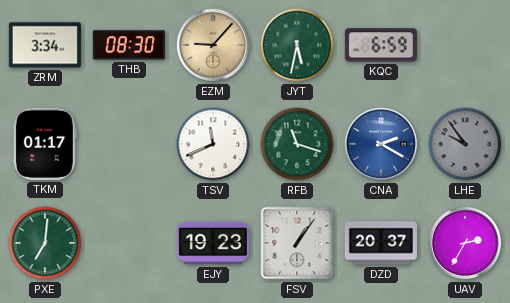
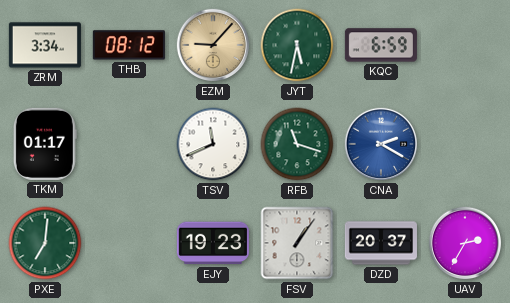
THB: 08:30 -> 08:12
LHE: 9:54 -> none
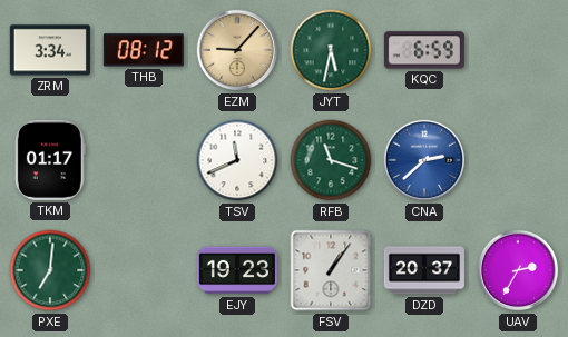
CNA: 2:20 -> 2:38
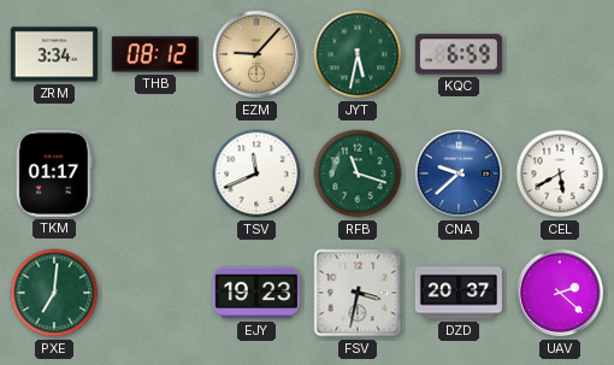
CNA: 2:38 -> 9:38
CEL: none -> 5:40
FSV: 1:06 -> 3:32
UAV: 2:35 -> 2:22
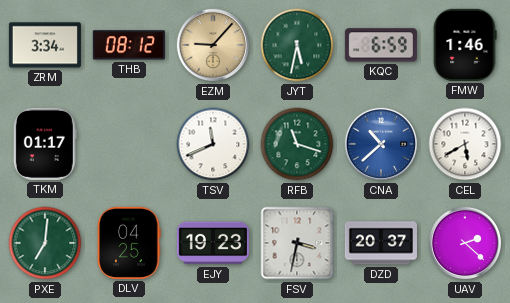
FMW: none -> 1:46
CNA: 9:38 -> 10:38
DLV: none -> 04:25
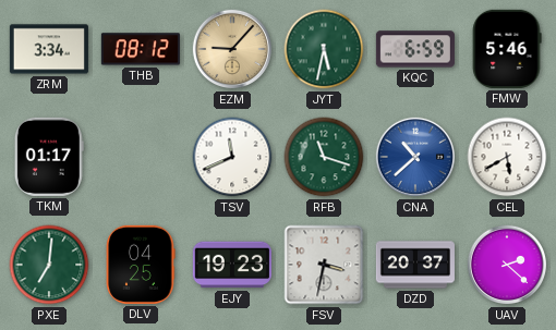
FMW: 1:46 -> 5:46
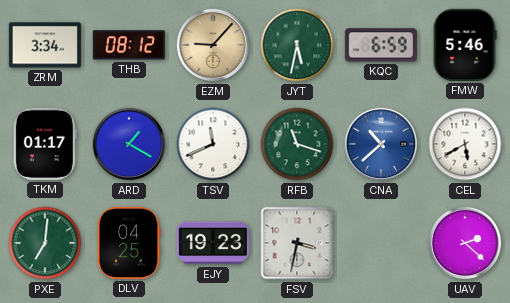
ARD: none -> 1:20
DZD: 20:37 -> none
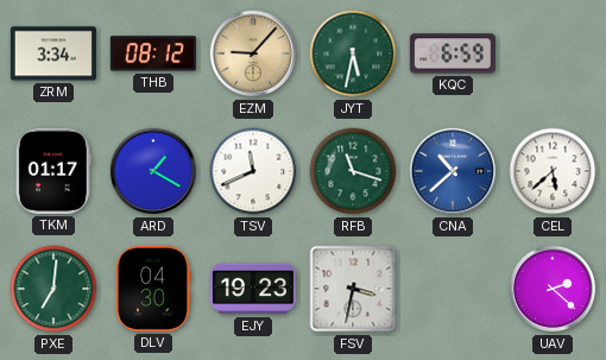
FMW: 5:46 -> none
CEL: 5:40 -> 5:38
DLV: 04:25 -> 04:30
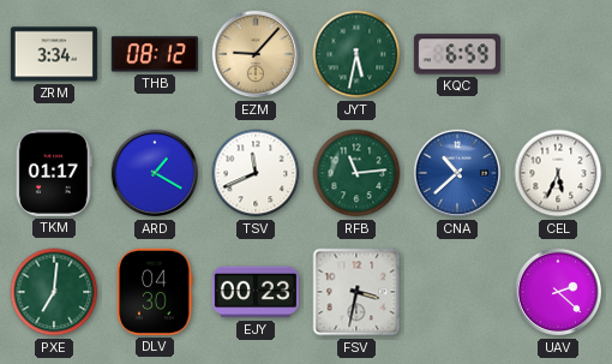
RFB: 11:18 -> 11:14
CEL: 5:38 -> 5:34
EJY: 19:23 -> 00:23
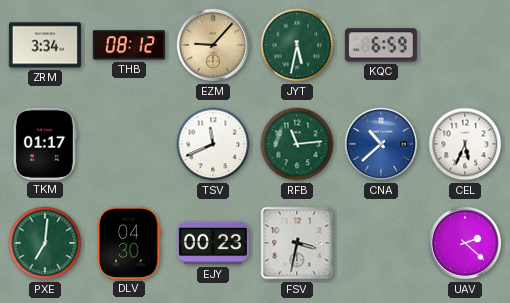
ARD: 1:20 -> none
